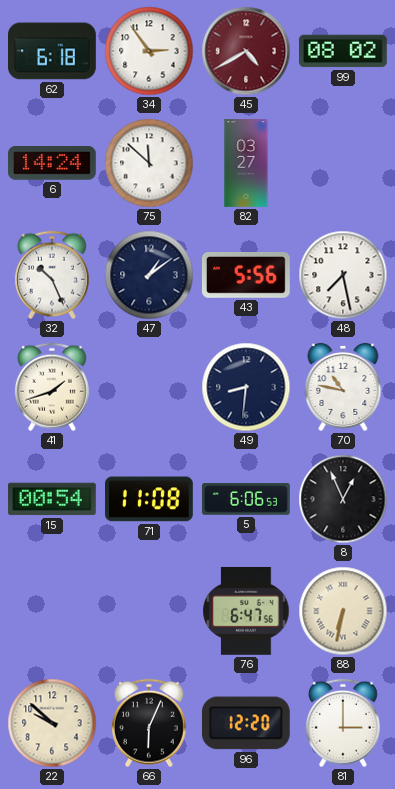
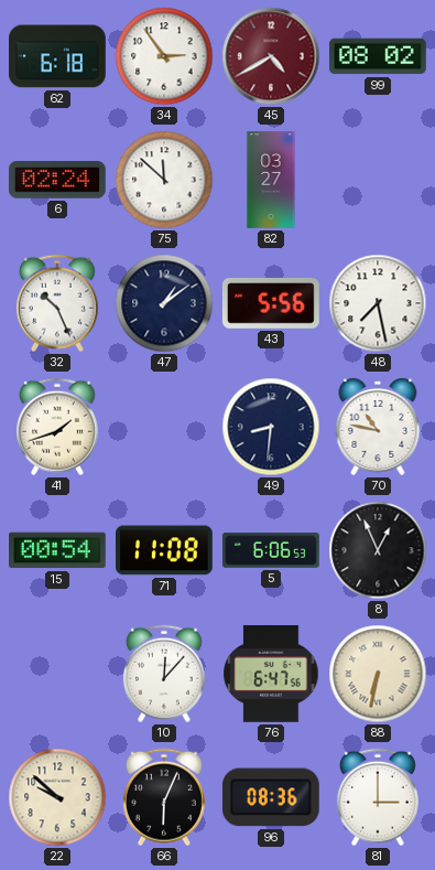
6: 14:24 -> 02:24
10: none -> 12:07
96: 12:20 -> 08:36
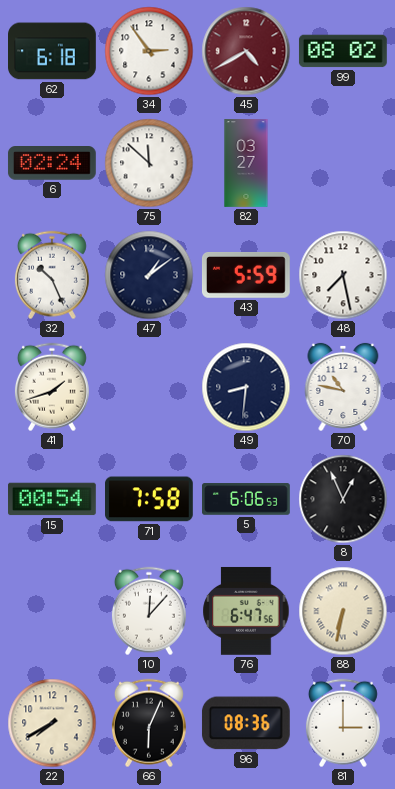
43: 5:56 -> 5:59
71: 11:08 -> 7:58
22: 9:52 -> 7:40
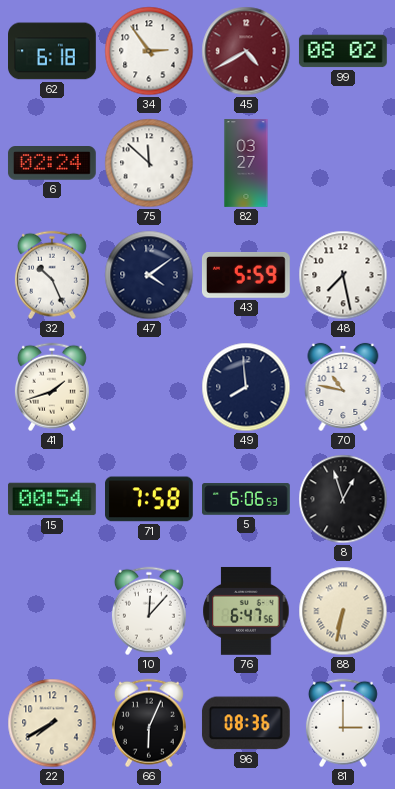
47: 1:09 -> 4:09
49: 8:31 -> 7:59
8: 12:56 -> 12:57
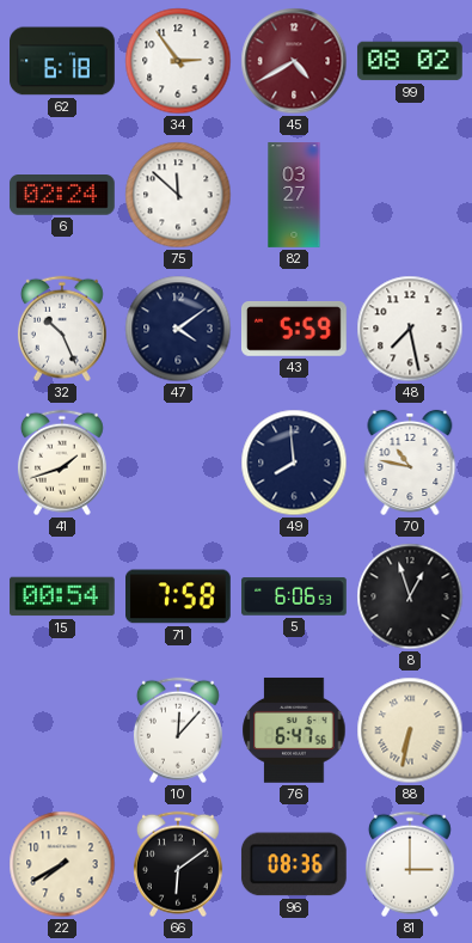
66: 6:04 -> 6:09
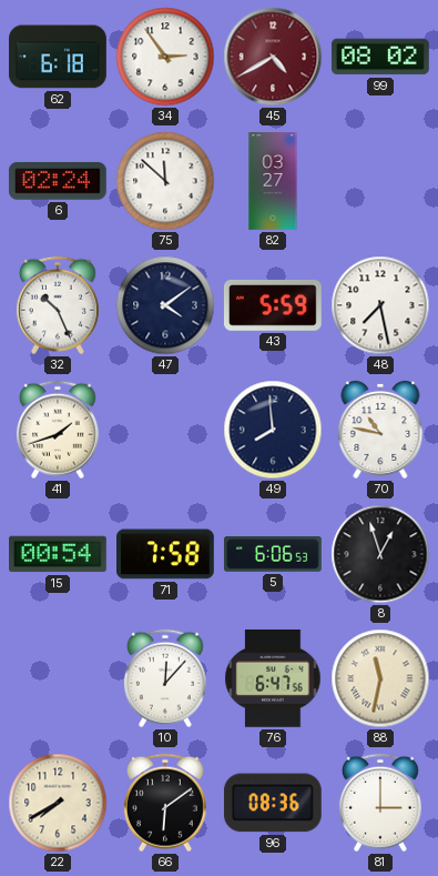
88: 6:32 -> 11:32
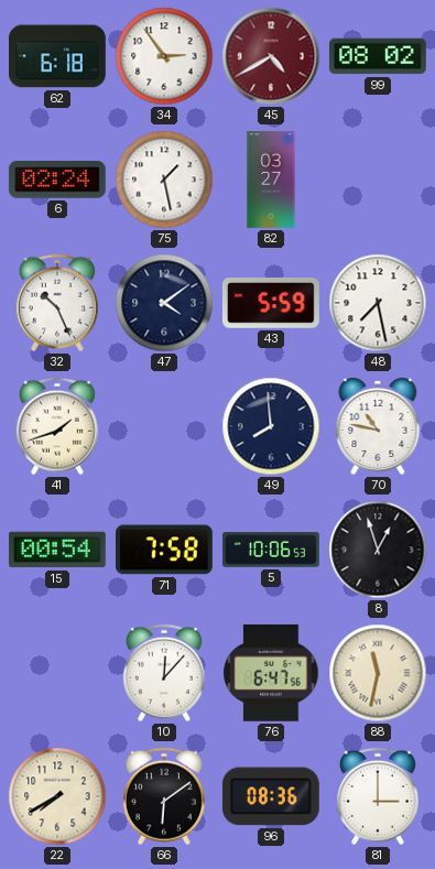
75: 11:52 -> 1:28
5: 6:06 -> 10:06
